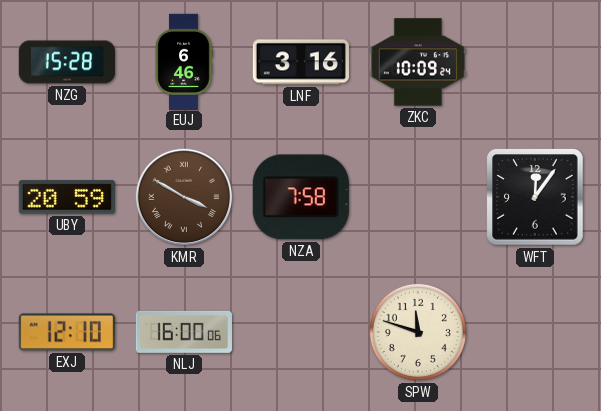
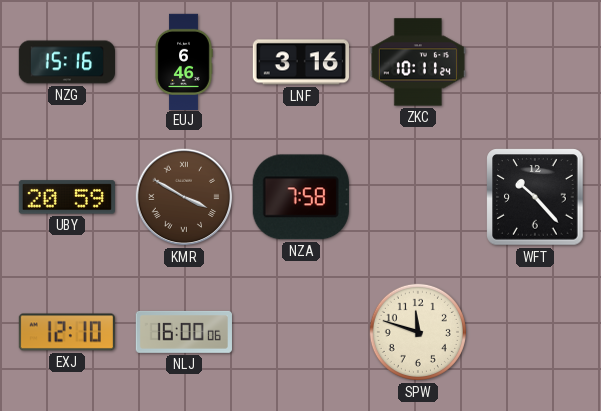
NZG: 15:28 -> 15:16
ZKC: 10:09 -> 10:11
WFT: 12:06 -> 10:23
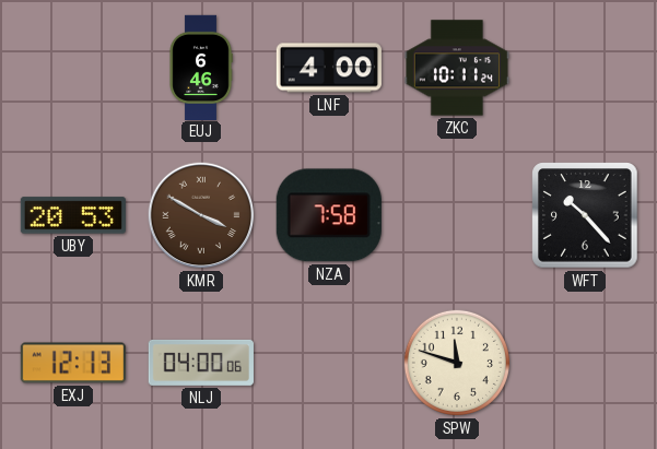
NZG: 15:16 -> none
LNF: 3:16 -> 4:00
UBY: 20:59 -> 20:53
EXJ: 12:10 -> 12:13
NLJ: 16:00 -> 04:00
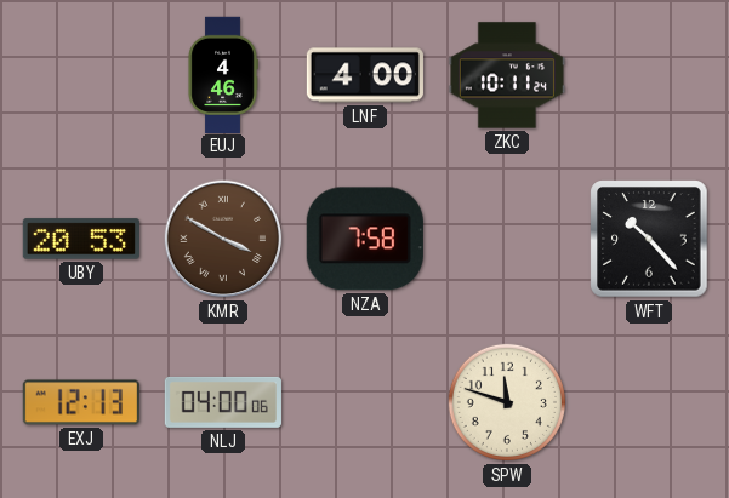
EUJ: 6:46 -> 4:46
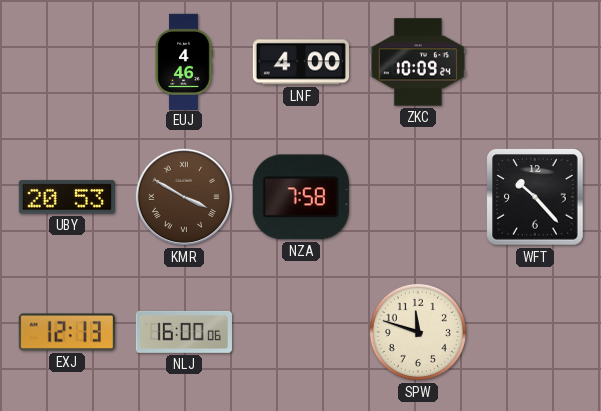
ZKC: 10:11 -> 10:09
NLJ: 04:00 -> 16:00
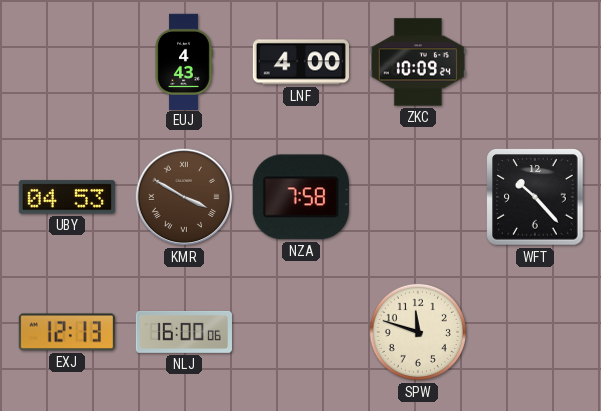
EUJ: 4:46 -> 4:43
UBY: 20:53 -> 04:53
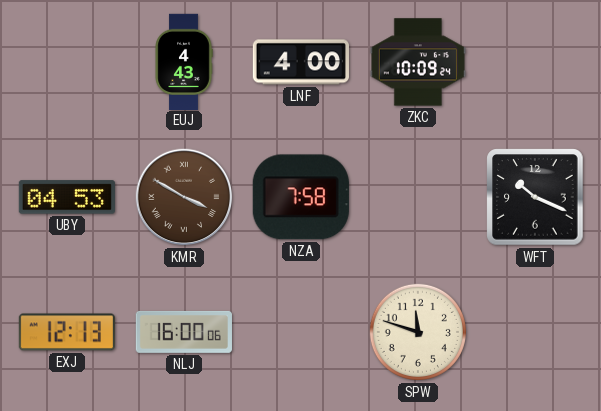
WFT: 10:23 -> 10:19
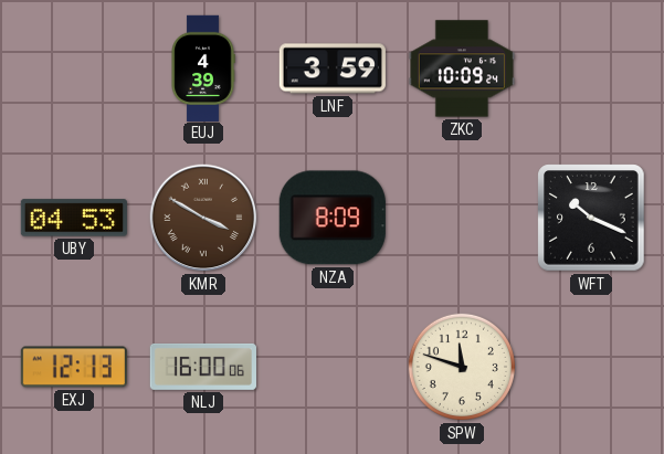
EUJ: 4:43 -> 4:39
LNF: 4:00 -> 3:59
NZA: 7:58 -> 8:09
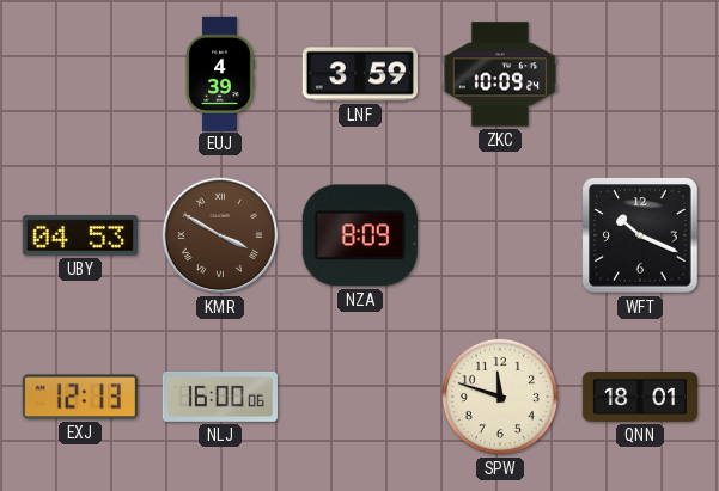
QNN: none -> 18:01
